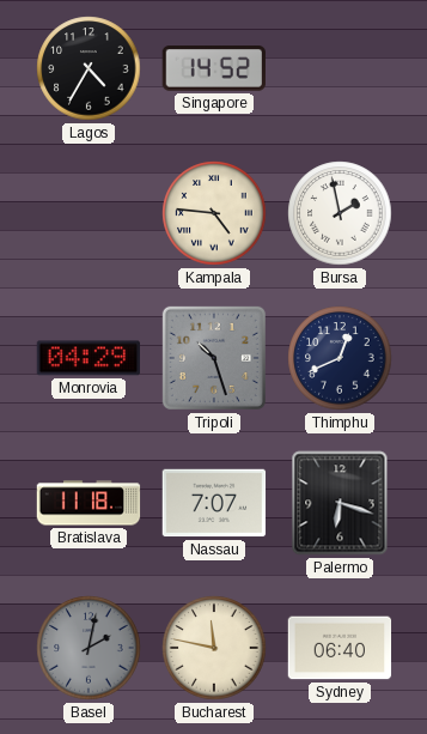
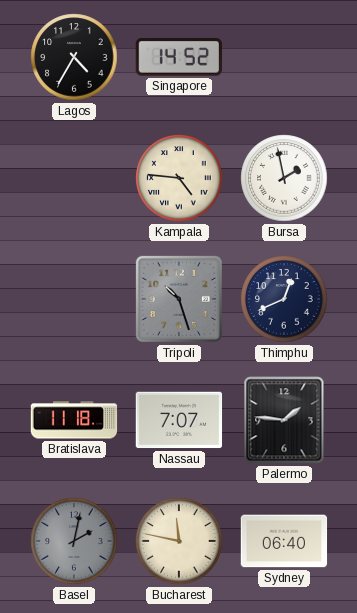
Monrovia: 04:29 -> none
Palermo: 6:18 -> 1:46
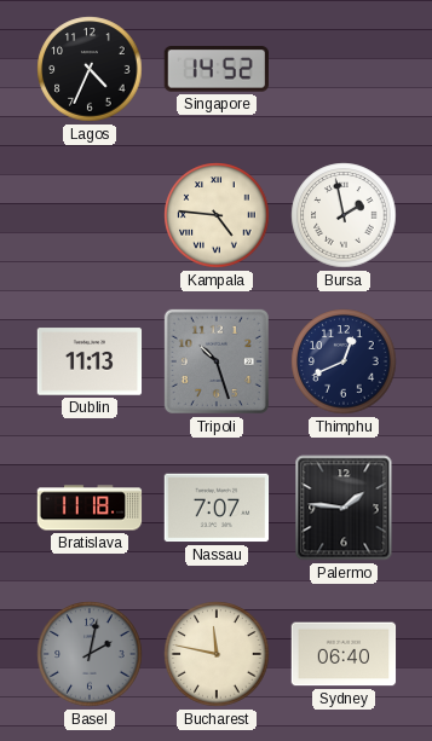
Lagos: 4:35 -> 4:34
Dublin: none -> 11:13
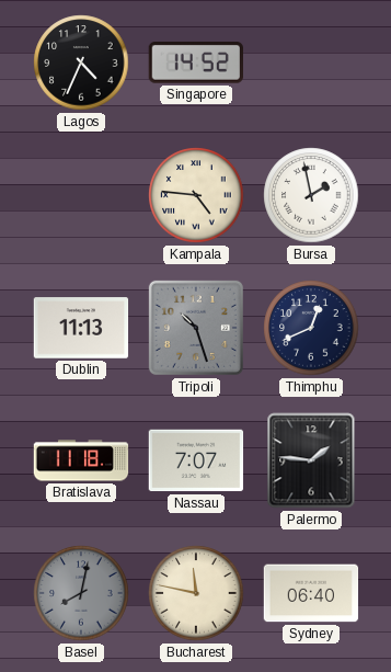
Basel: 2:02 -> 8:02
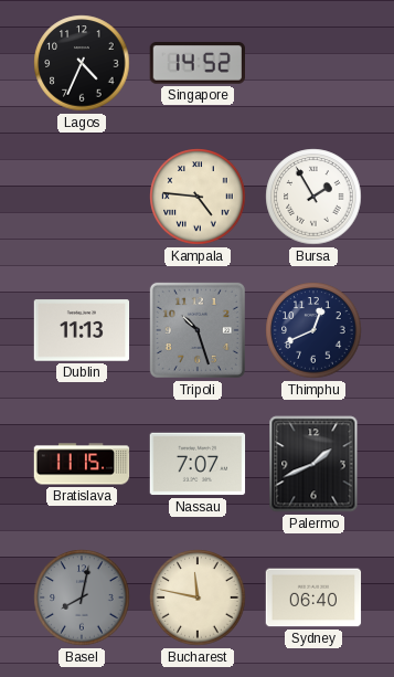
Bursa: 1:58 -> 1:55
Bratislava: 11:18 -> 11:15
Palermo: 1:46 -> 1:41
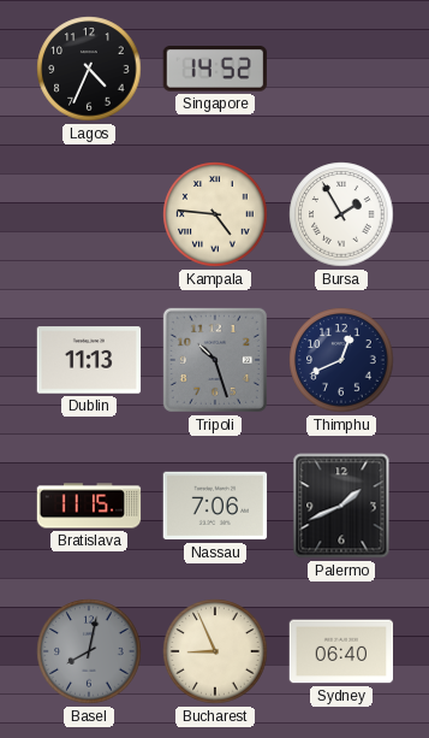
Nassau: 7:07 -> 7:06
Bucharest: 11:47 -> 8:56
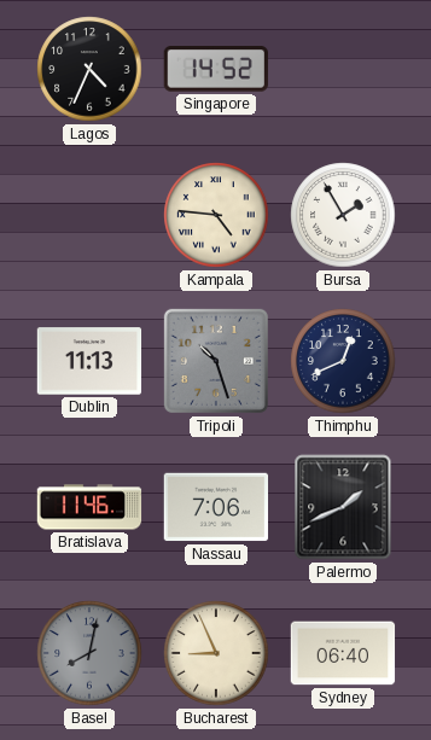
Bratislava: 11:15 -> 11:46
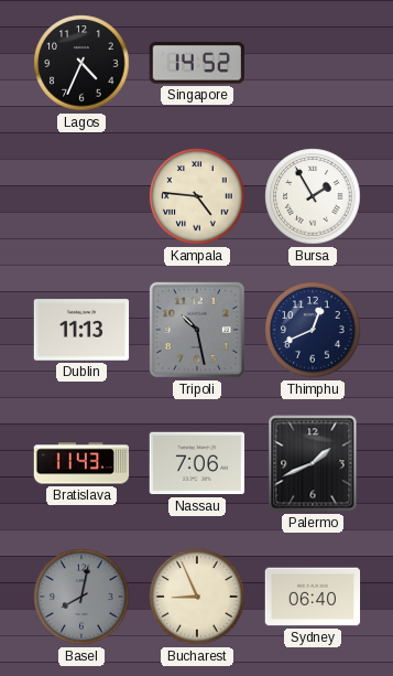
Tripoli: 10:27 -> 10:28
Bratislava: 11:46 -> 11:43
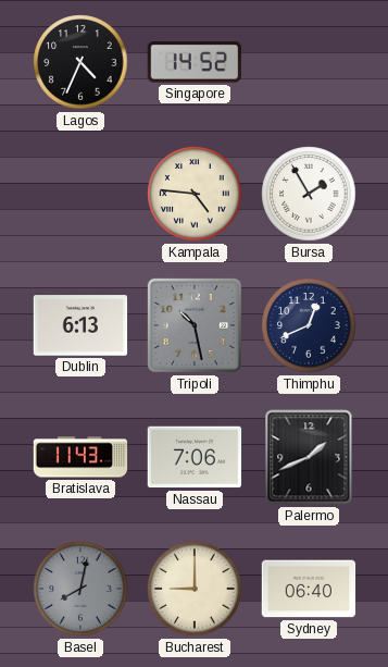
Dublin: 11:13 -> 6:13
Bucharest: 8:56 -> 9:00
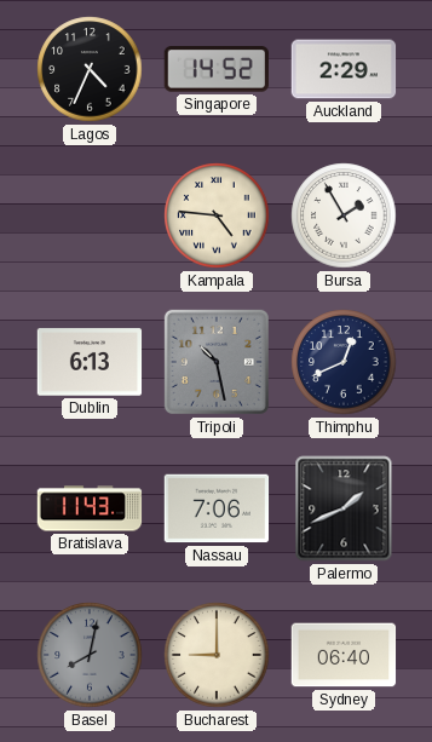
Auckland: none -> 2:29
